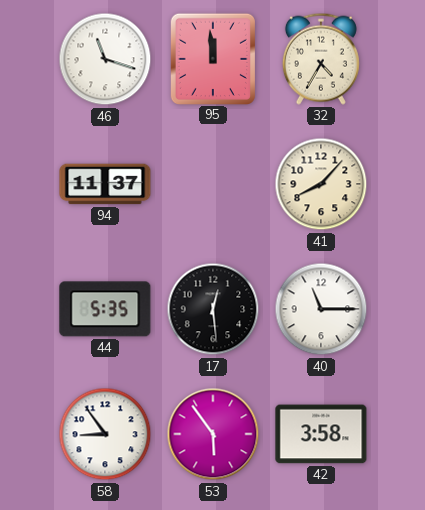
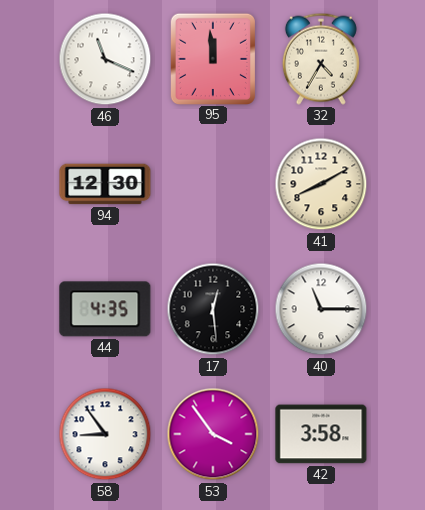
46: 11:18 -> 11:19
94: 11:37 -> 12:30
41: 8:07 -> 8:10
44: 5:35 -> 4:35
53: 5:54 -> 3:54
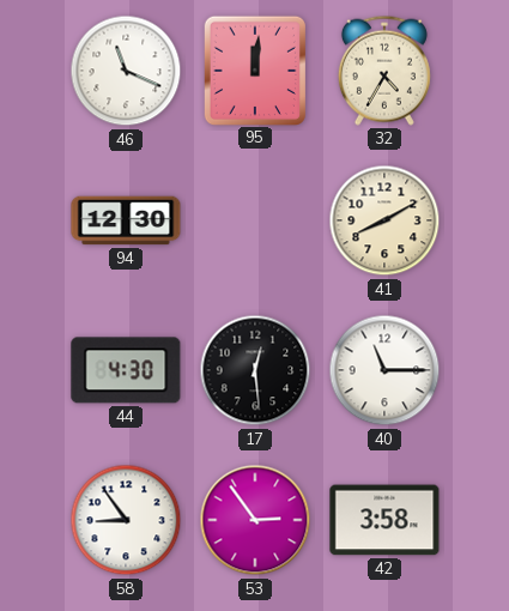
95: 11:59 -> 12:01
44: 4:35 -> 4:30
53: 3:54 -> 2:54
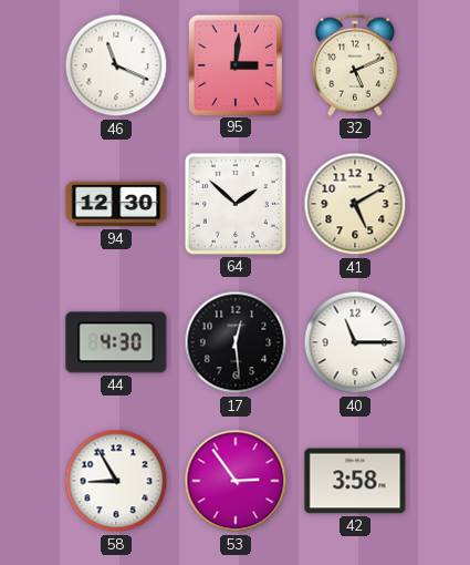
95: 12:01 -> 3:01
32: 4:35 -> 5:11
64: none -> 1:52
41: 8:10 -> 5:10
58: 8:54 -> 8:55
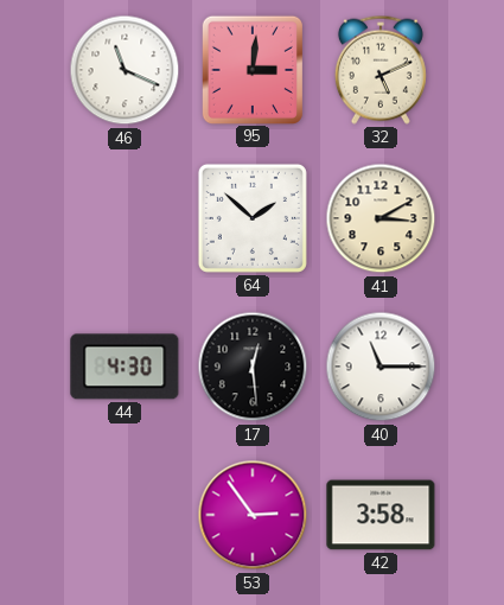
94: 12:30 -> none
41: 5:10 -> 3:10
58: 8:55 -> none
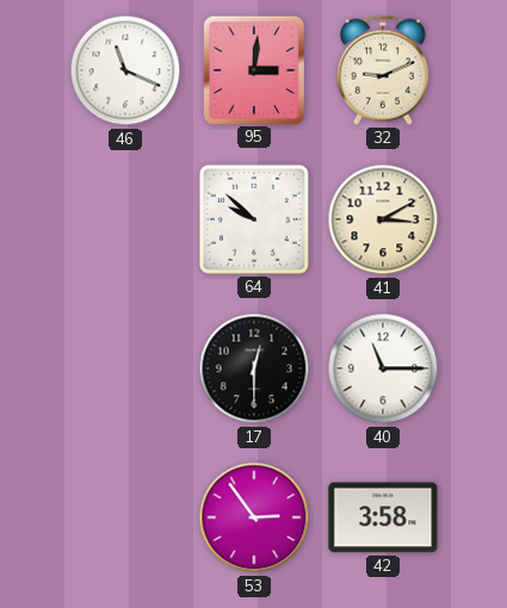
32: 5:11 -> 9:11
64: 1:52 -> 9:52
44: 4:30 -> none
17: 12:29 -> 12:30
